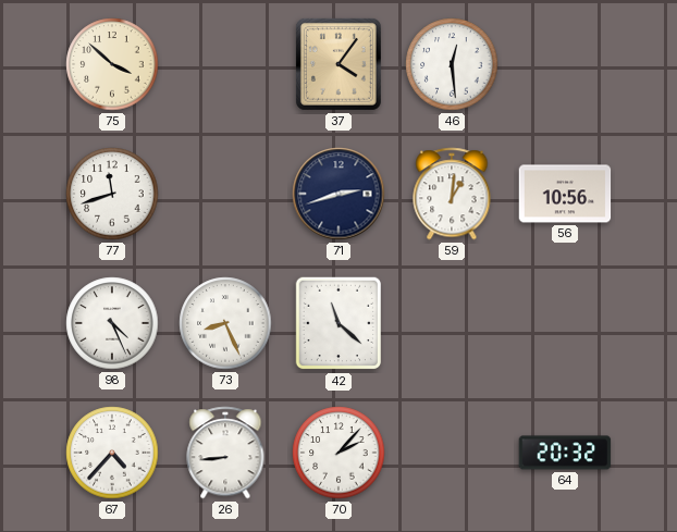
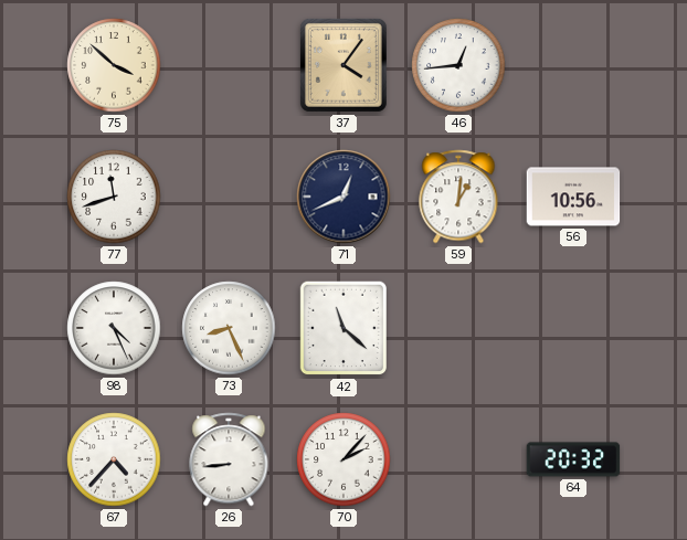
46: 12:29 -> 12:44
71: 2:42 -> 12:41
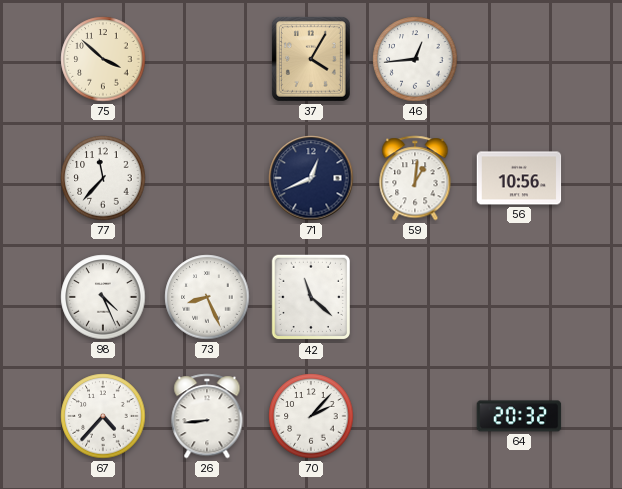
37: 4:06 -> 4:05
77: 11:42 -> 11:37
